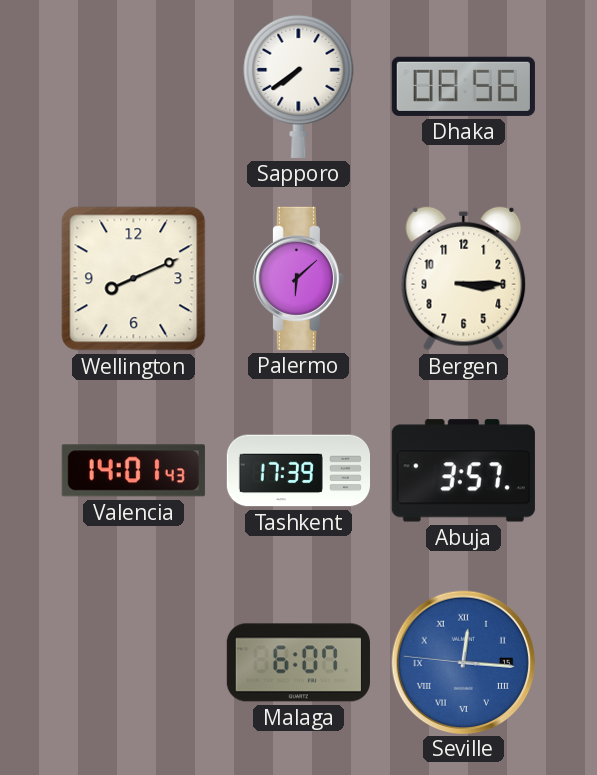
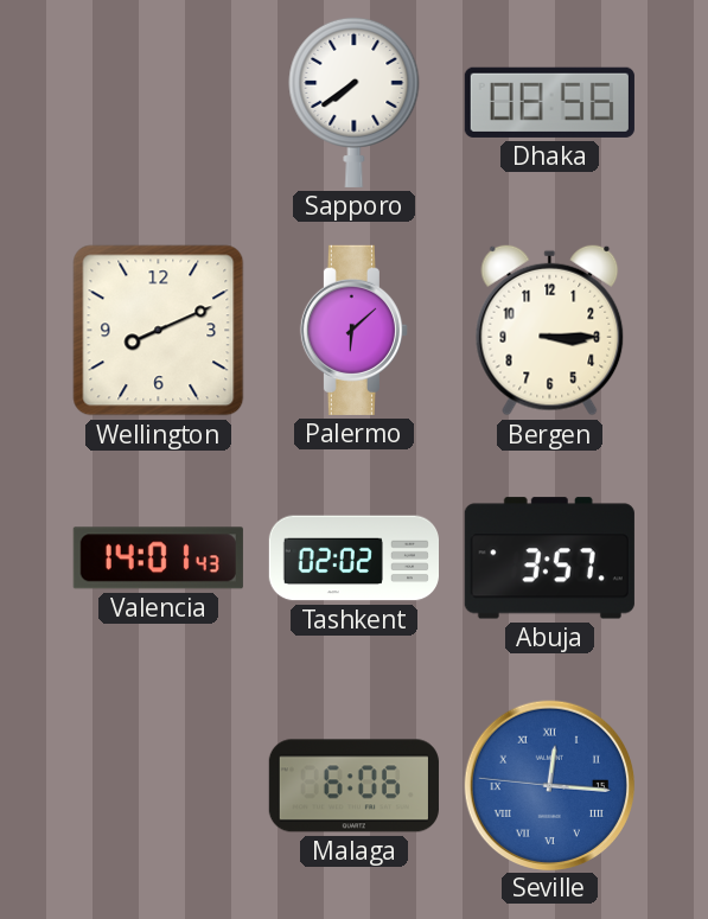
Tashkent: 17:39 -> 02:02
Malaga: 6:07 -> 6:06
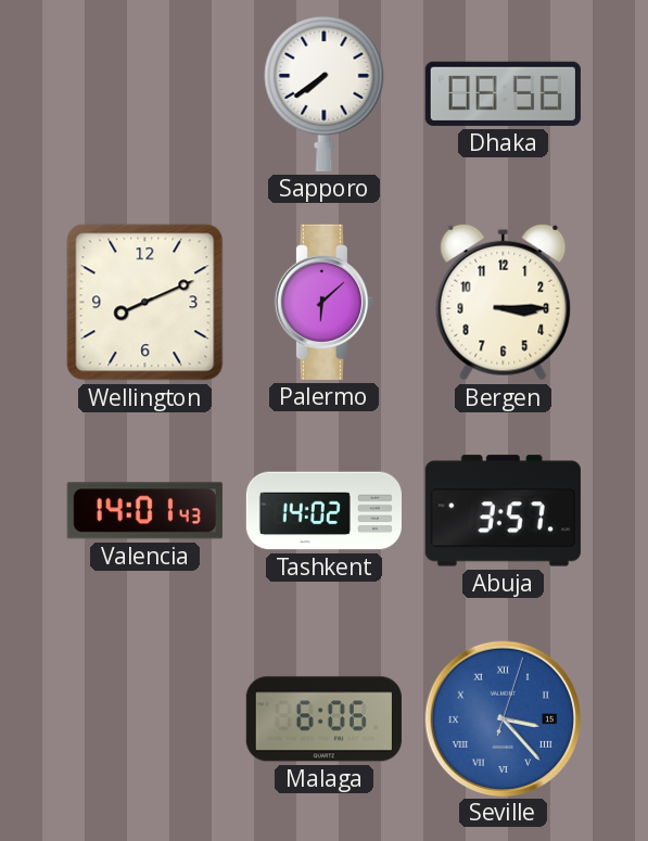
Tashkent: 02:02 -> 14:02
Seville: 12:15 -> 3:23
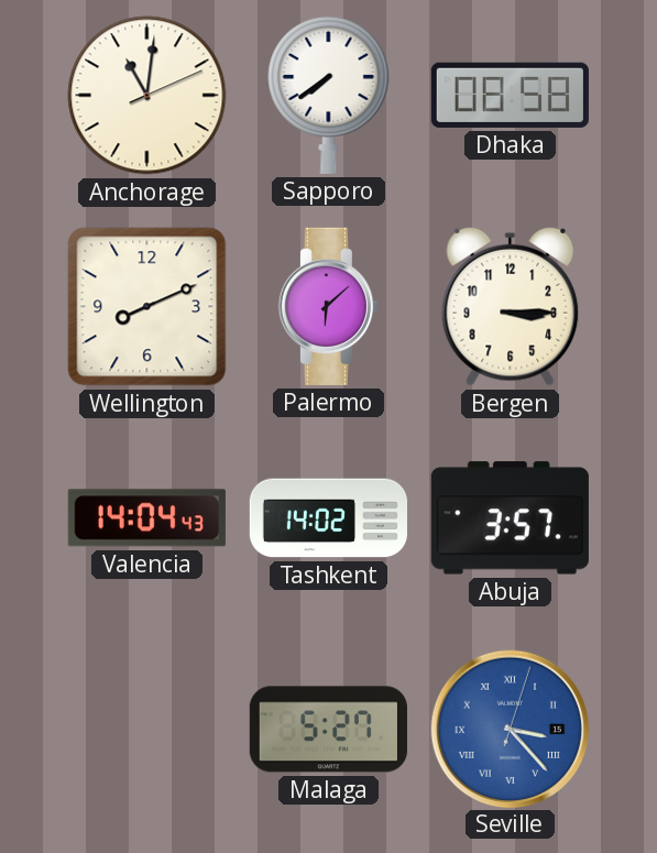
Anchorage: none -> 11:01
Dhaka: 08:56 -> 08:58
Valencia: 14:01 -> 14:04
Malaga: 6:06 -> 5:27
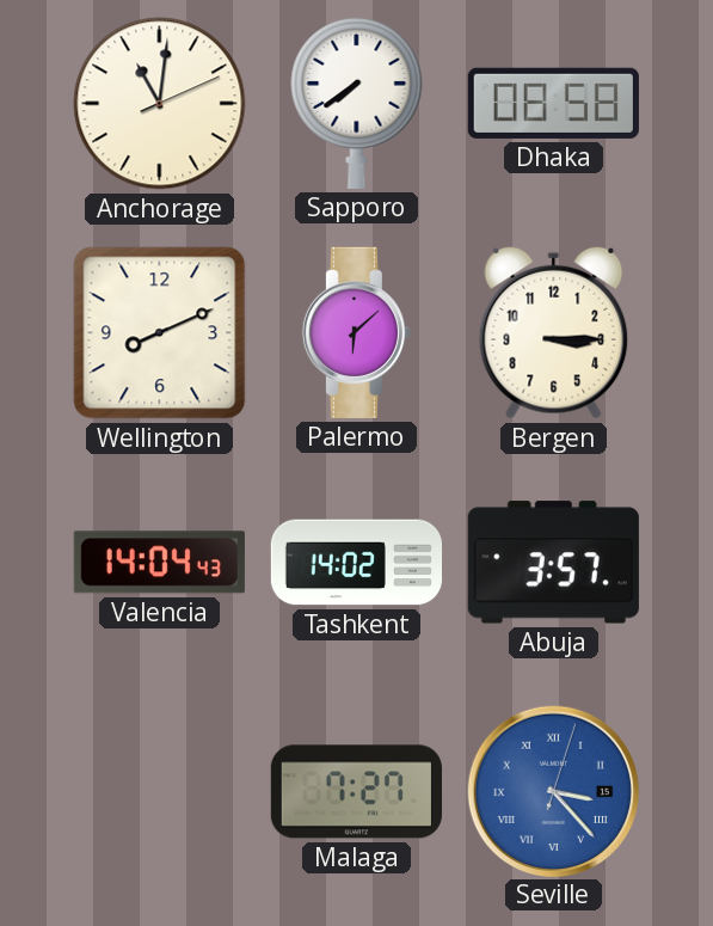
Malaga: 5:27 -> 7:27
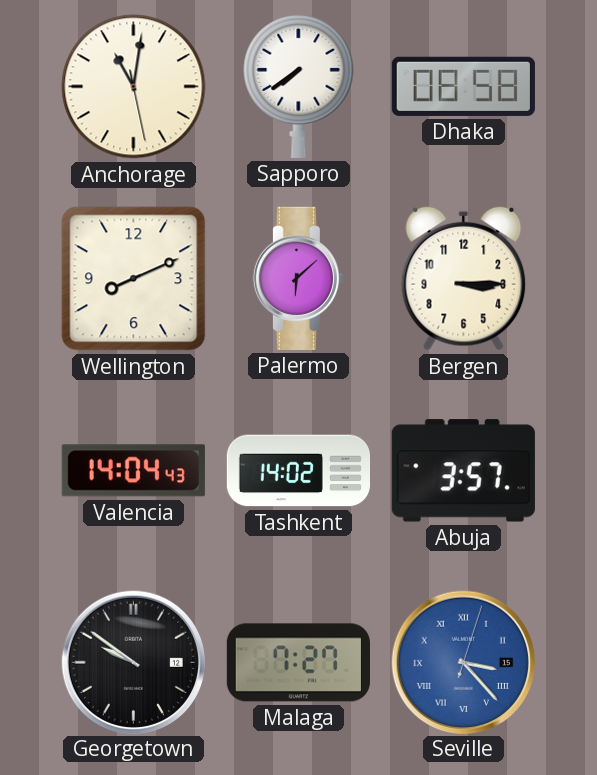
Anchorage: 11:01:11 -> 11:01:28
Georgetown: none -> 9:51
